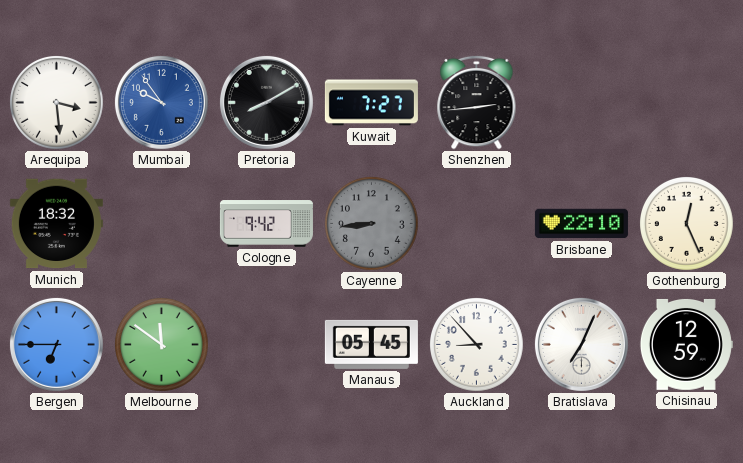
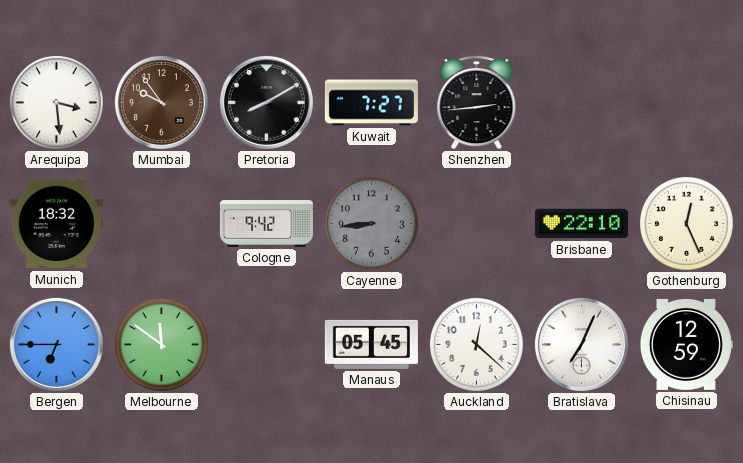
Mumbai dial: blue -> brown
Auckland: 8:53 -> 12:22
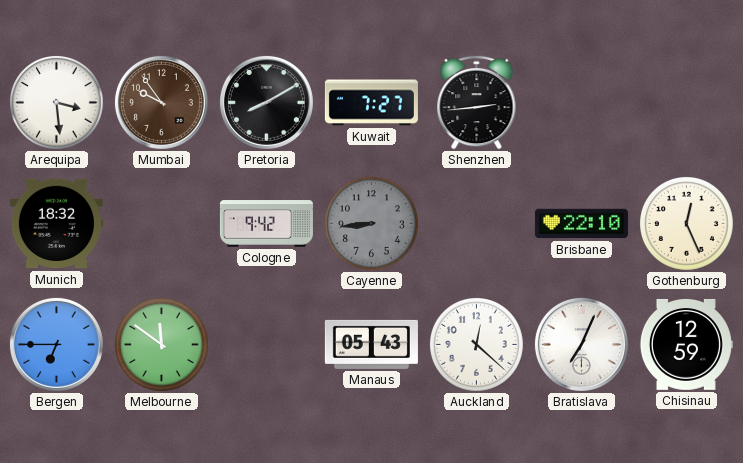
Manaus: 05:45 -> 05:43
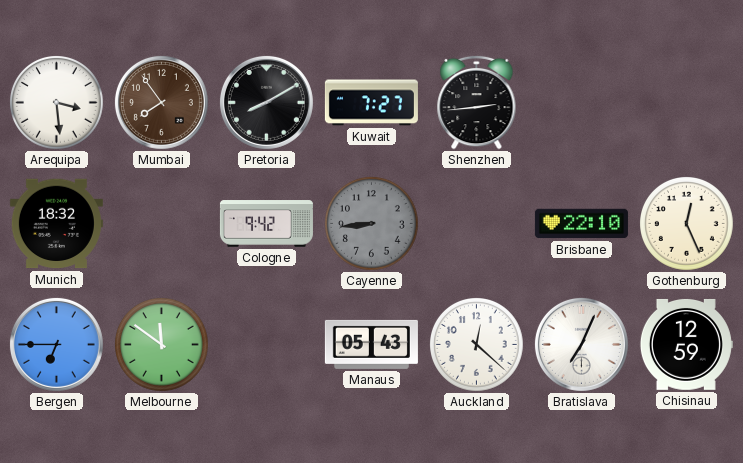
Mumbai: 9:54 -> 7:54
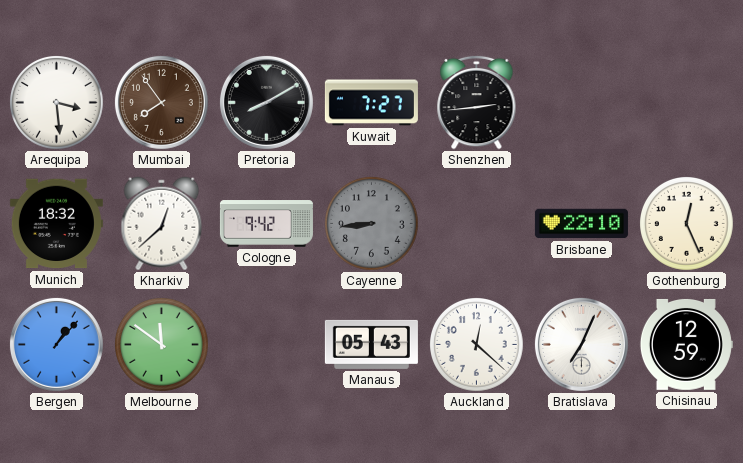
Kharkiv: none -> 12:38
Bergen: 6:45 -> 1:07
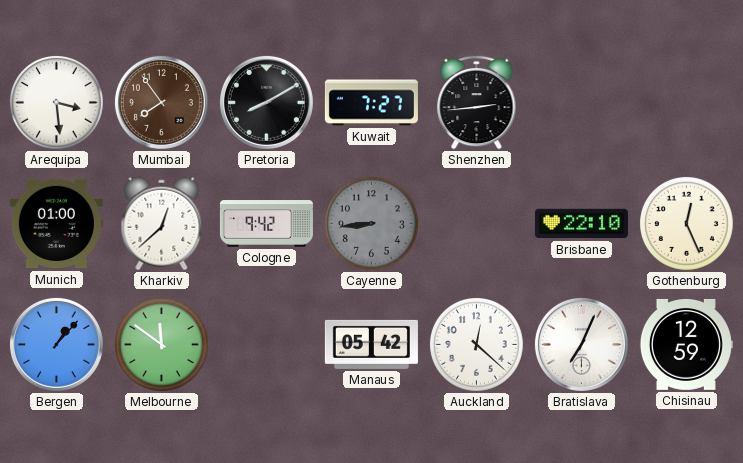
Munich: 18:32 -> 01:00
Manaus: 05:43 -> 05:42
